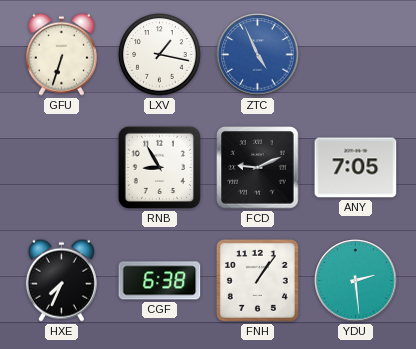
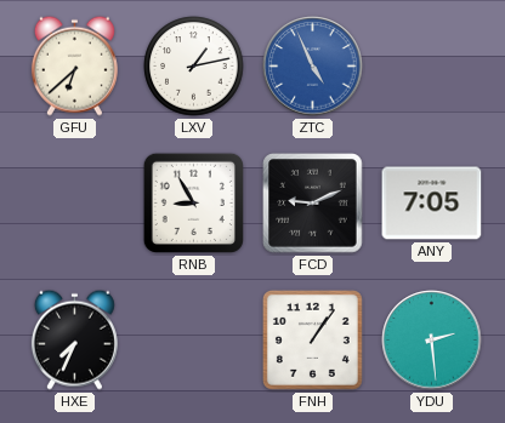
GFU: 6:33 -> 6:38
LXV: 1:17 -> 1:13
CGF: 6:38 -> none
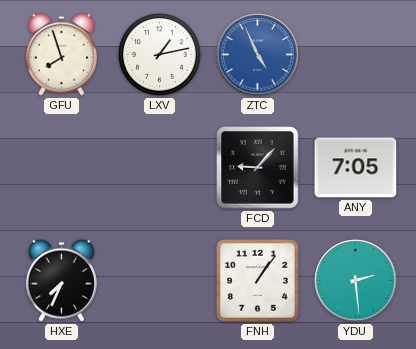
GFU: 6:38 -> 7:57
RNB: 8:55 -> none
FCD: 9:11 -> 9:07
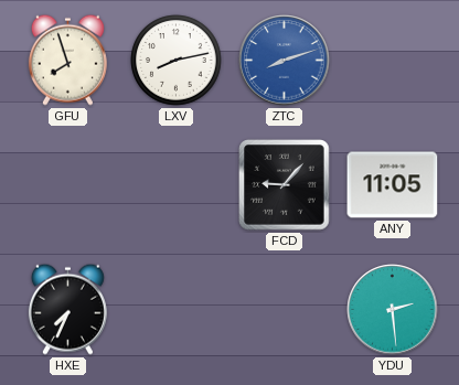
LXV: 1:13 -> 8:13
ZTC: 4:56 -> 8:12
ANY: 7:05 -> 11:05
FNH: 1:06 -> none
